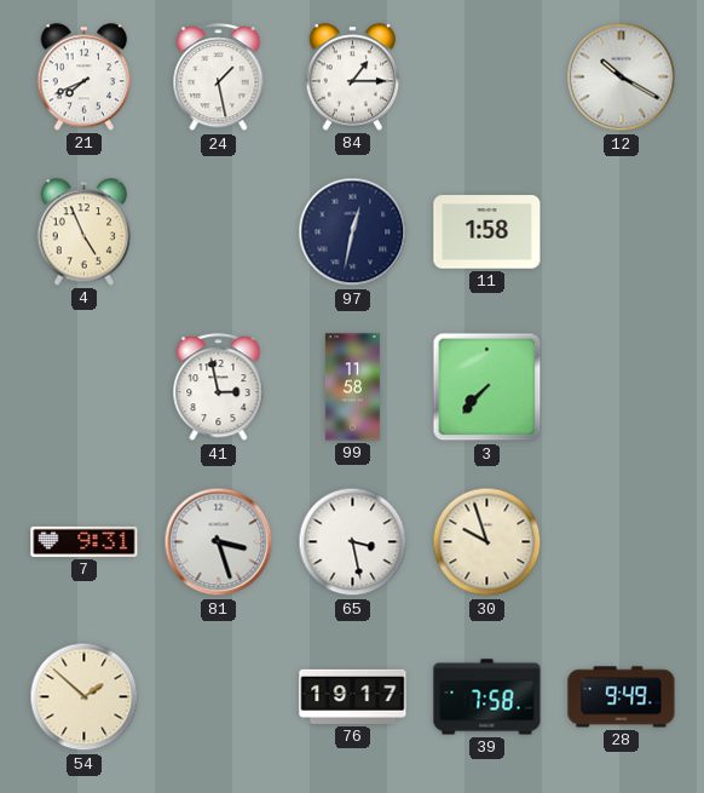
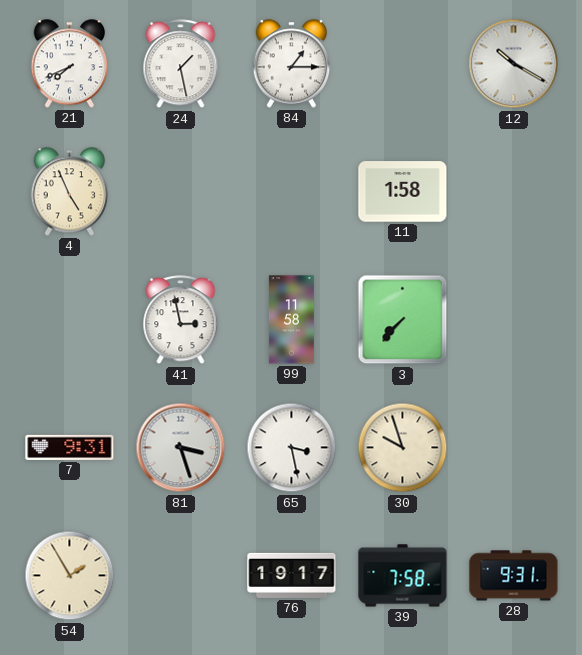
97: 12:32 -> none
54: 1:52 -> 1:55
28: 9:49 -> 9:31
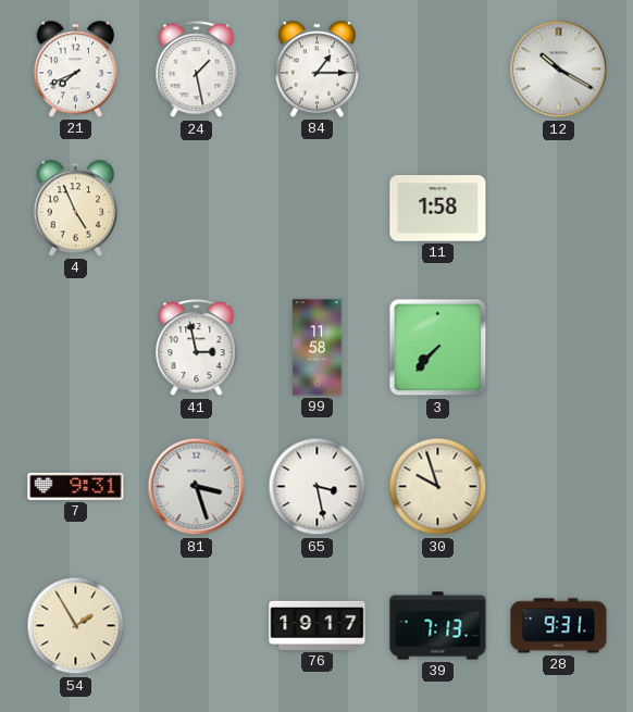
39: 7:58 -> 7:13
